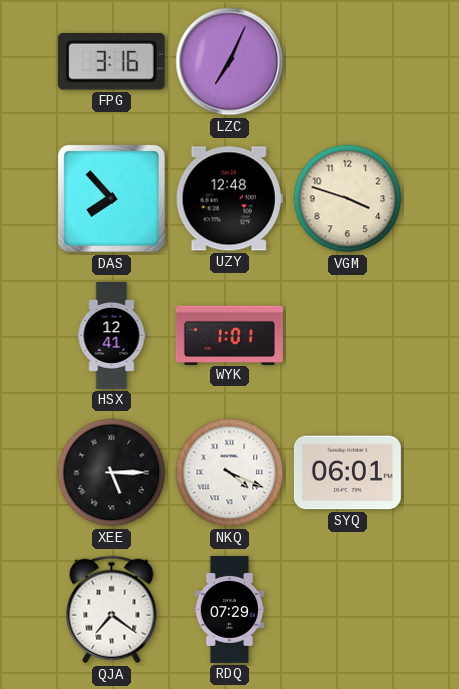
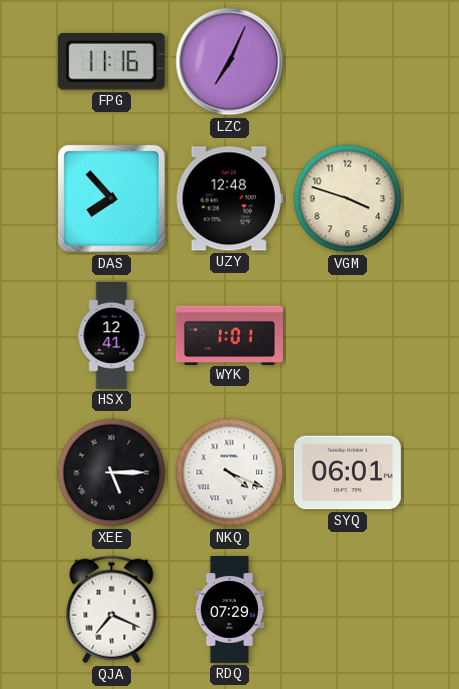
FPG: 3:16 -> 11:16
QJA: 7:21 -> 7:19
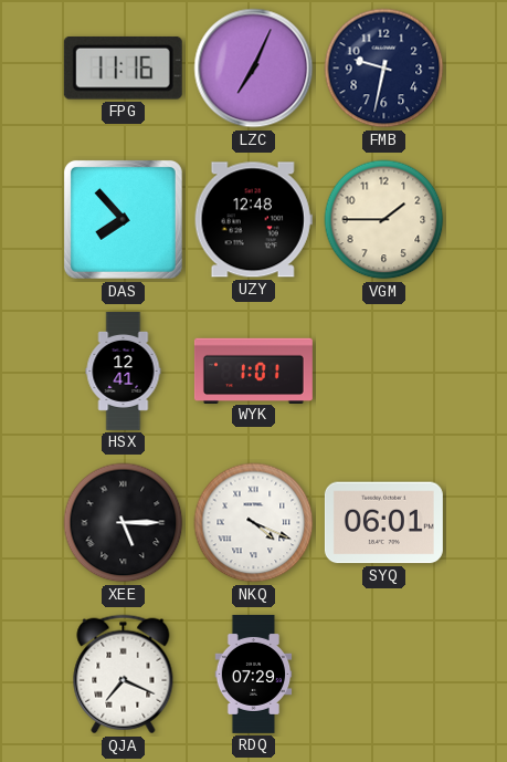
FMB: none -> 9:32
VGM: 3:48 -> 1:45
